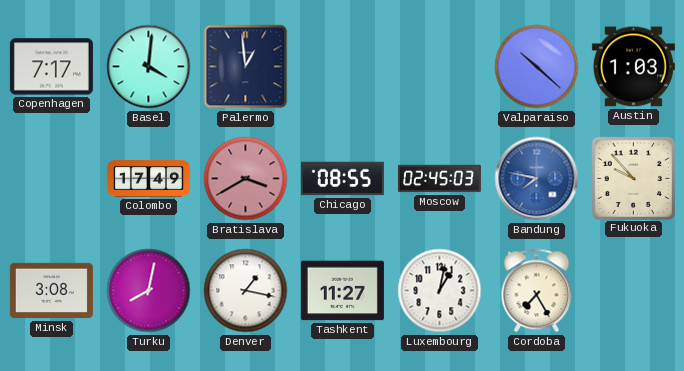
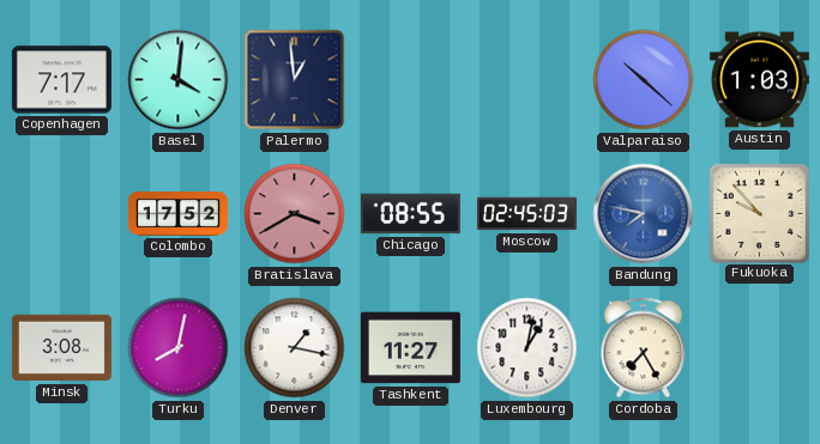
Colombo: 17:49 -> 17:52
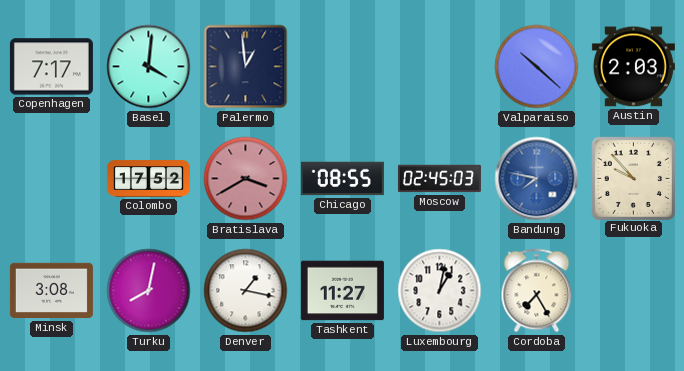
Austin: 1:03 -> 2:03
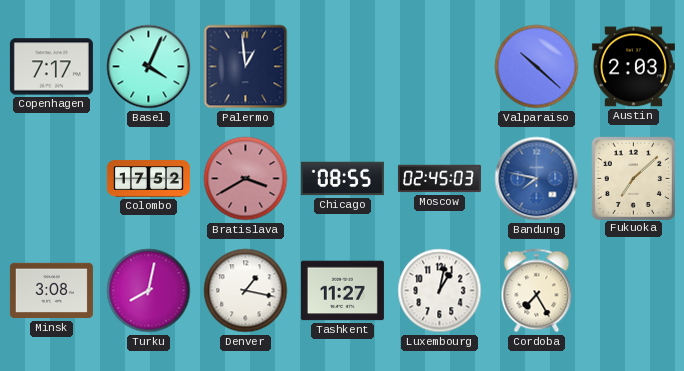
Basel: 4:01 -> 4:04
Fukuoka: 9:53 -> 7:08
